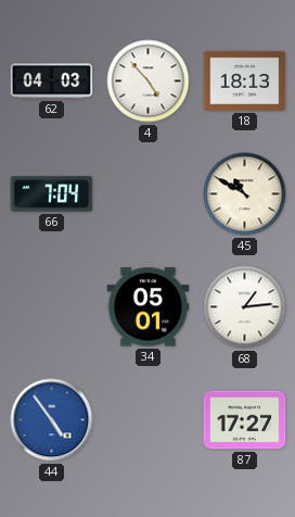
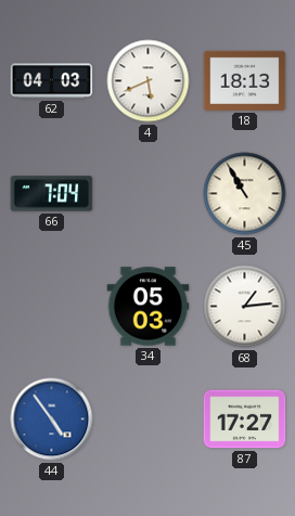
4: 4:53 -> 5:41
45: 10:50 -> 10:55
34: 05:01 -> 05:03
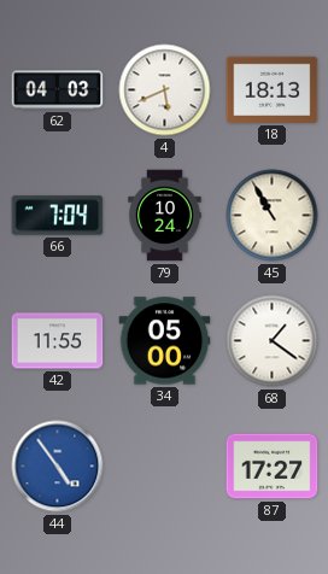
79: none -> 10:24
42: none -> 11:55
34: 05:03 -> 05:00
68: 1:14 -> 1:21
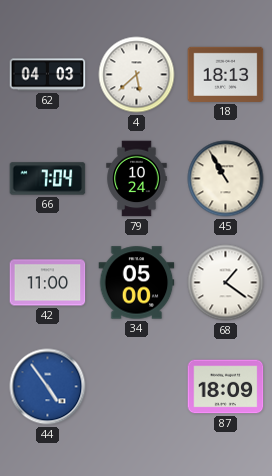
4: 5:41 -> 5:38
42: 11:55 -> 11:00
87: 17:27 -> 18:09
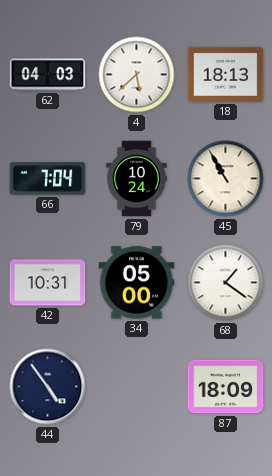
42: 11:00 -> 10:31
44 dial: blue -> navy
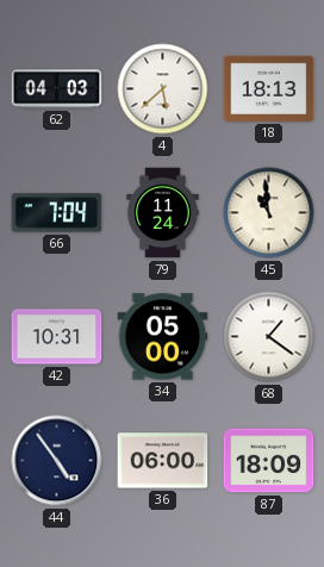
79: 10:24 -> 11:24
45: 10:55 -> 10:59
36: none -> 06:00
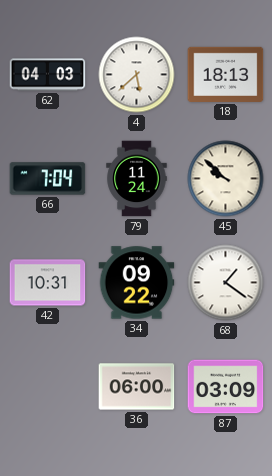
45: 10:59 -> 9:52
34: 05:00 -> 09:22
44: 4:54 -> none
87: 18:09 -> 03:09
